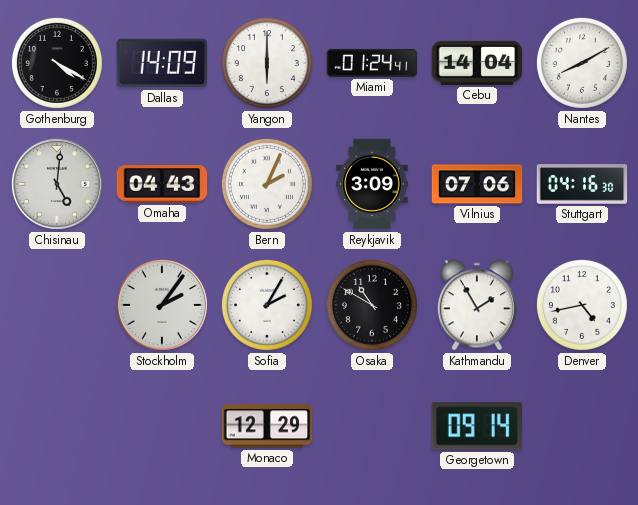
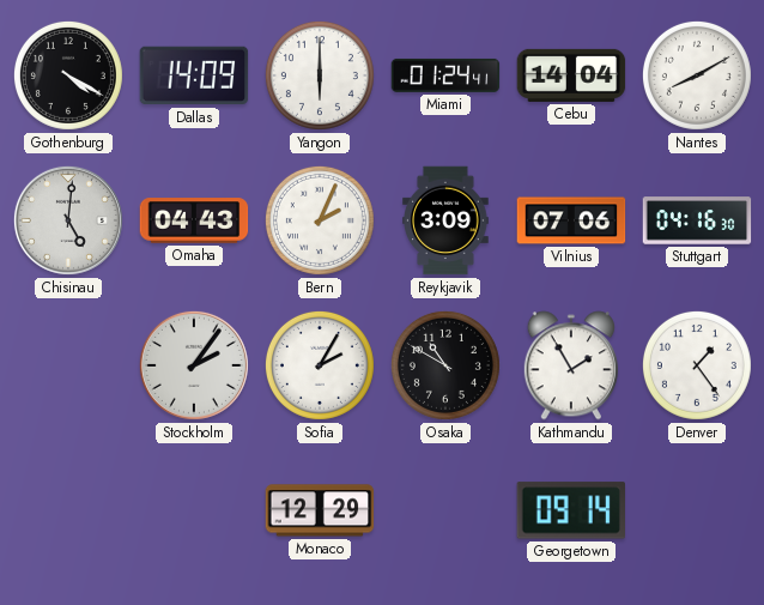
Denver: 4:43 -> 1:24
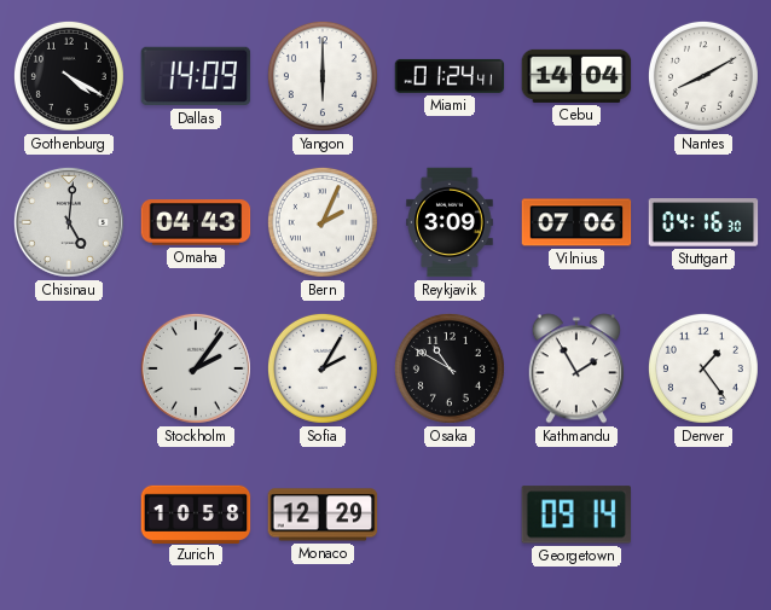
Zurich: none -> 10:58
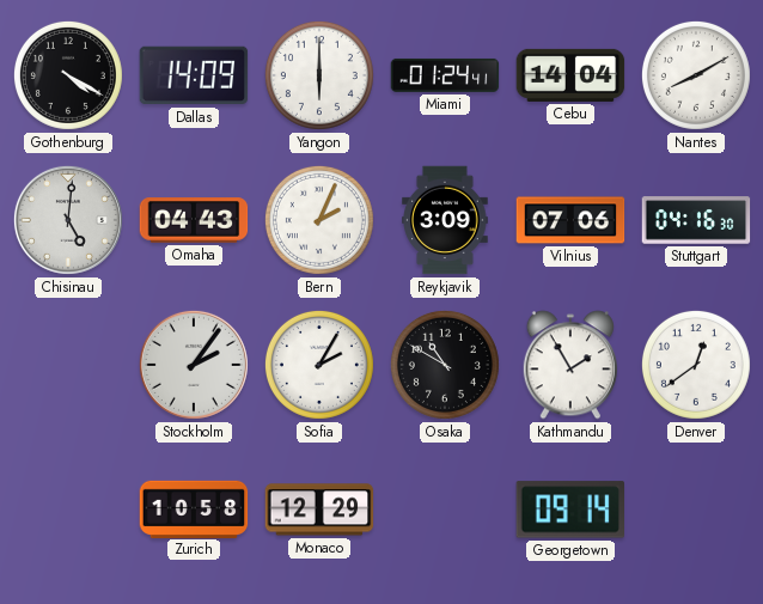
Denver: 1:24 -> 12:39
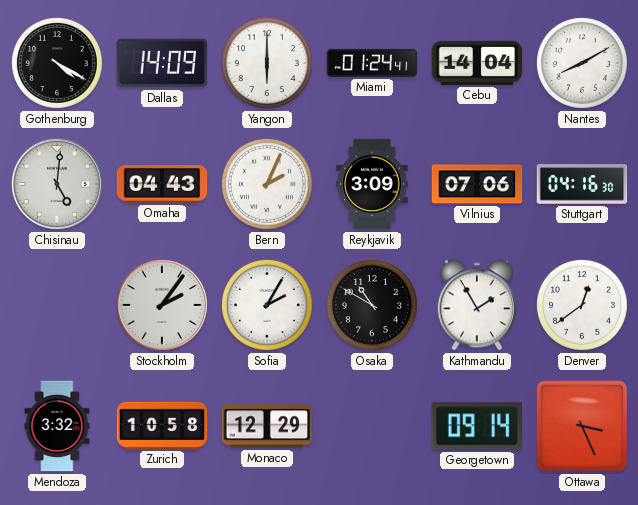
Mendoza: none -> 3:32
Ottawa: none -> 3:26
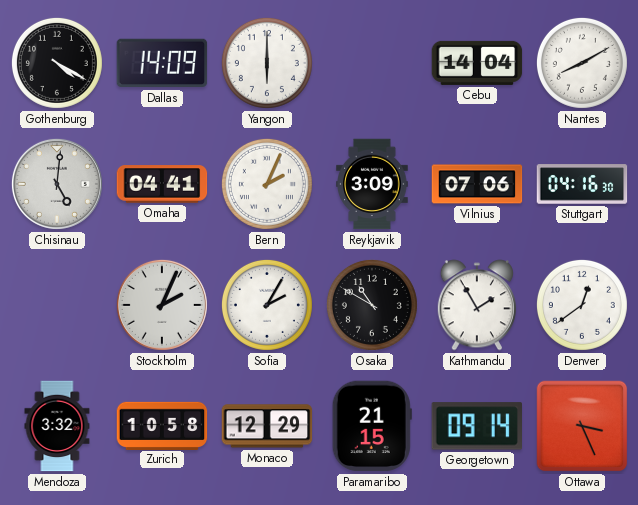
Miami: 01:24 -> none
Omaha: 04:43 -> 04:41
Stockholm: 2:06 -> 2:04
Paramaribo: none -> 21:15
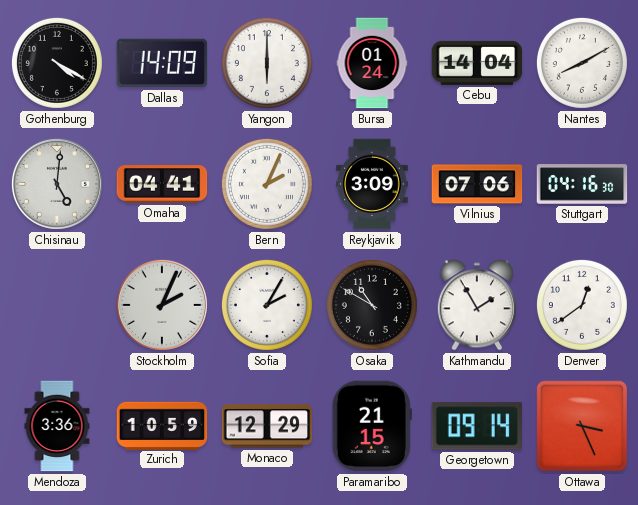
Bursa: none -> 01:24
Mendoza: 3:32 -> 3:36
Zurich: 10:58 -> 10:59
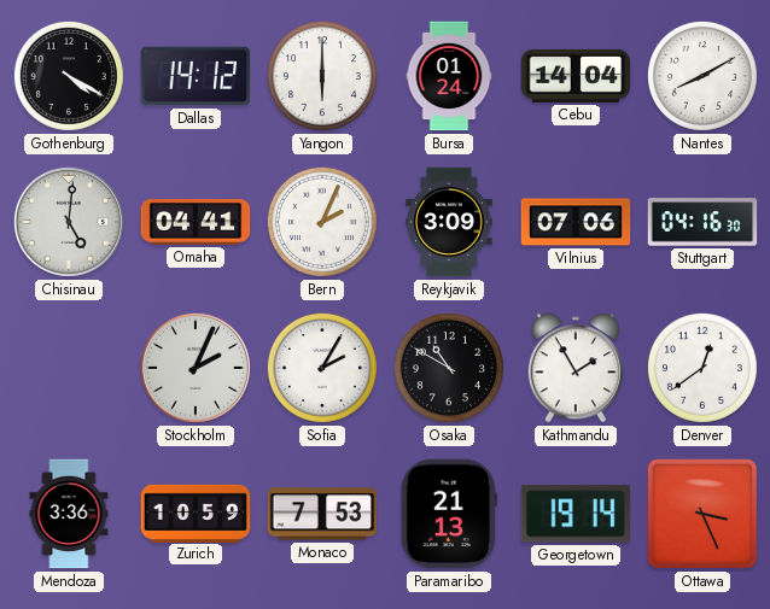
Dallas: 14:09 -> 14:12
Monaco: 12:29 -> 7:53
Paramaribo: 21:15 -> 21:13
Georgetown: 09:14 -> 19:14
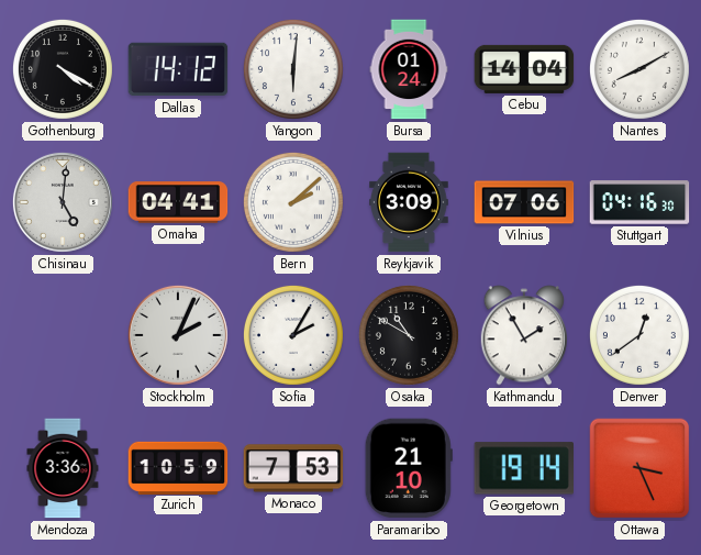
Yangon: 6:00 -> 6:01
Bern: 2:04 -> 2:08
Paramaribo: 21:13 -> 21:10
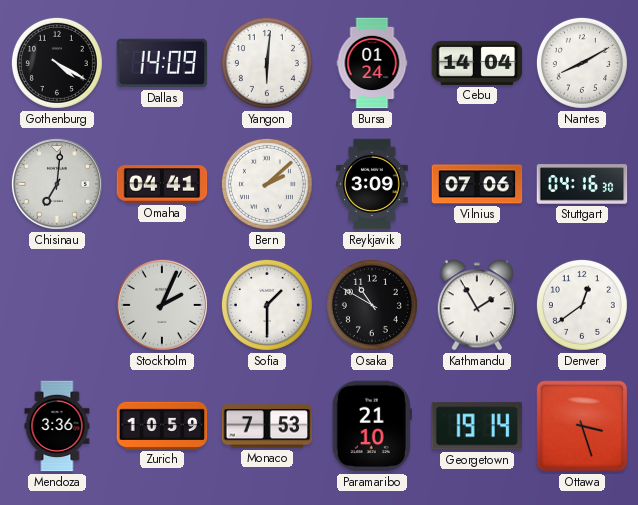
Dallas: 14:12 -> 14:09
Chisinau: 5:01 -> 7:01
Sofia: 2:05 -> 1:30
Ottawa: 3:26 -> 3:27
